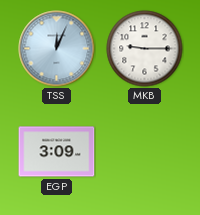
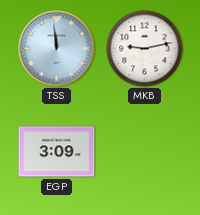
TSS: 12:04 -> 11:59
MKB: 9:15 -> 9:13
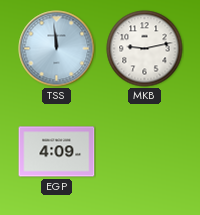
EGP: 3:09 -> 4:09
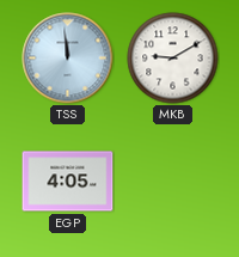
MKB: 9:13 -> 9:10
EGP: 4:09 -> 4:05
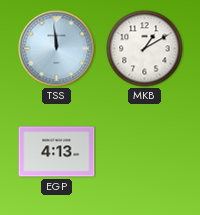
MKB: 9:10 -> 1:10
EGP: 4:05 -> 4:13
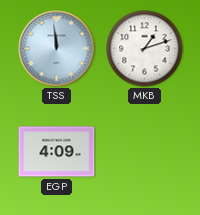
MKB: 1:10 -> 1:12
EGP: 4:13 -> 4:09
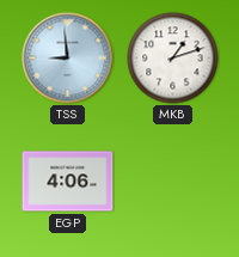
TSS: 11:59 -> 8:59
EGP: 4:09 -> 4:06
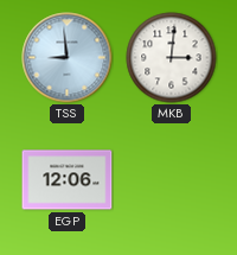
MKB: 1:12 -> 3:01
EGP: 4:06 -> 12:06
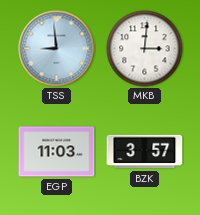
EGP: 12:06 -> 11:03
BZK: none -> 3:57
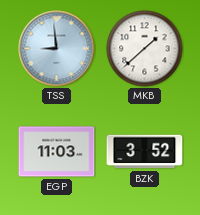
MKB: 3:01 -> 1:38
BZK: 3:57 -> 3:52
